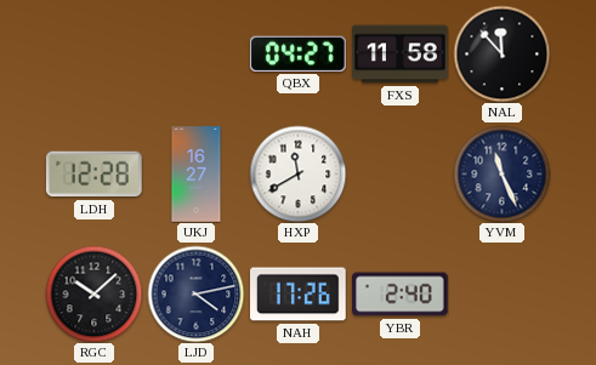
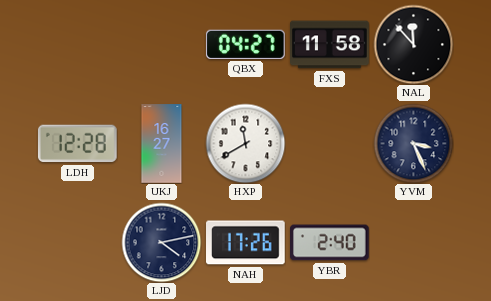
YVM: 11:26 -> 3:26
RGC: 10:08 -> none
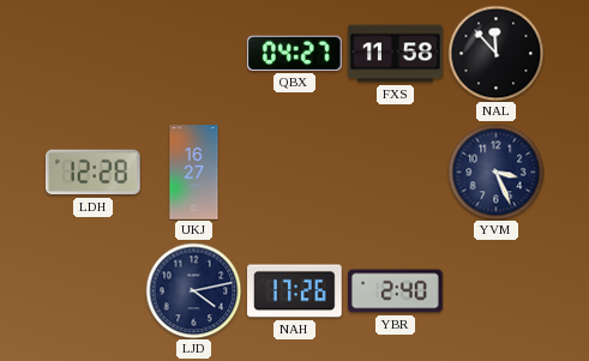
HXP: 11:40 -> none
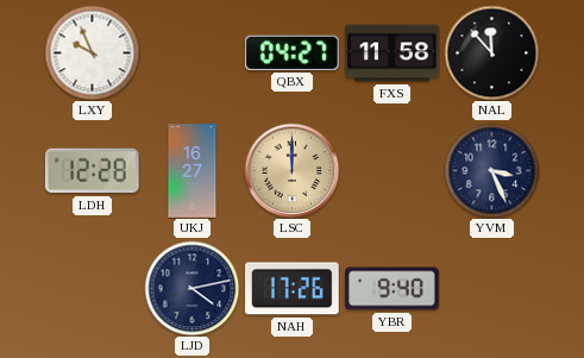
LXY: none -> 9:56
LSC: none -> 12:00
YBR: 2:40 -> 9:40
